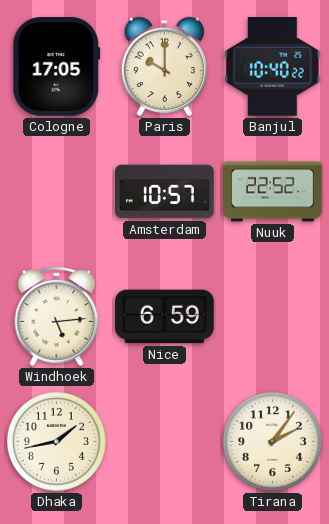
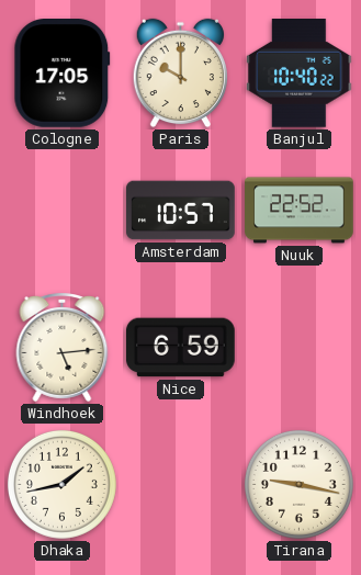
Tirana: 2:06 -> 9:17
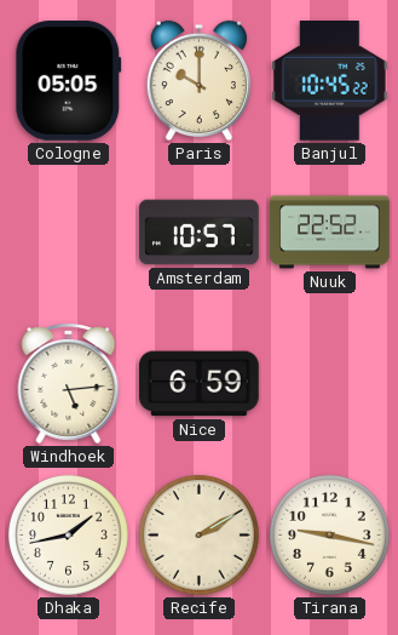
Cologne: 17:05 -> 05:05
Banjul: 10:40 -> 10:45
Recife: none -> 2:10
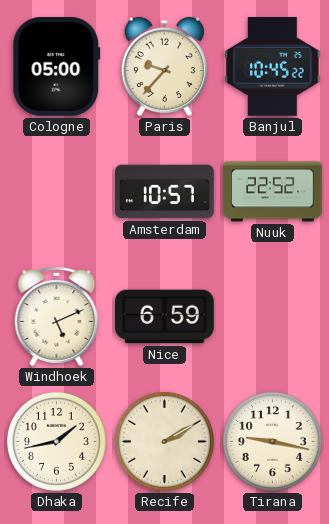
Cologne: 05:05 -> 05:00
Paris: 10:00 -> 9:37
Windhoek: 5:14 -> 5:11
